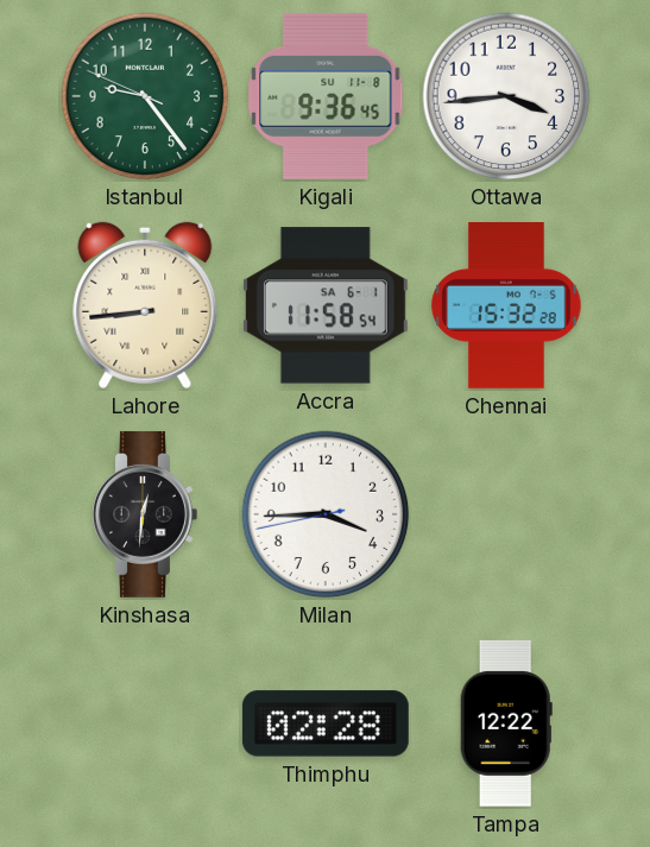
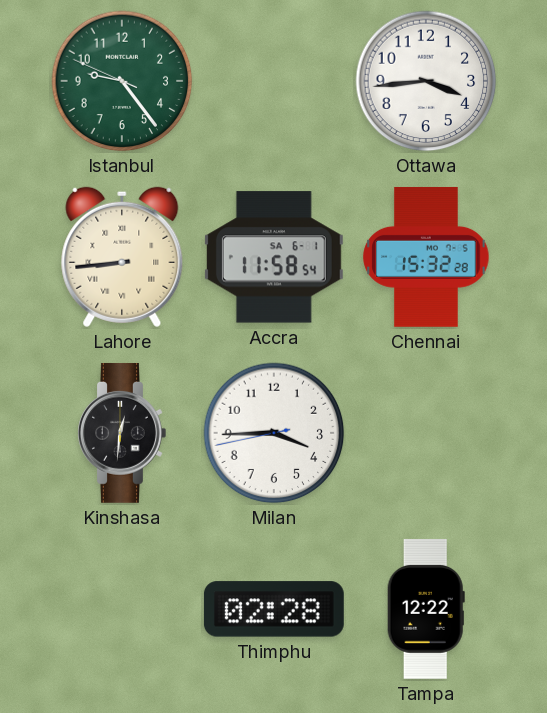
Kigali: 9:36 -> none
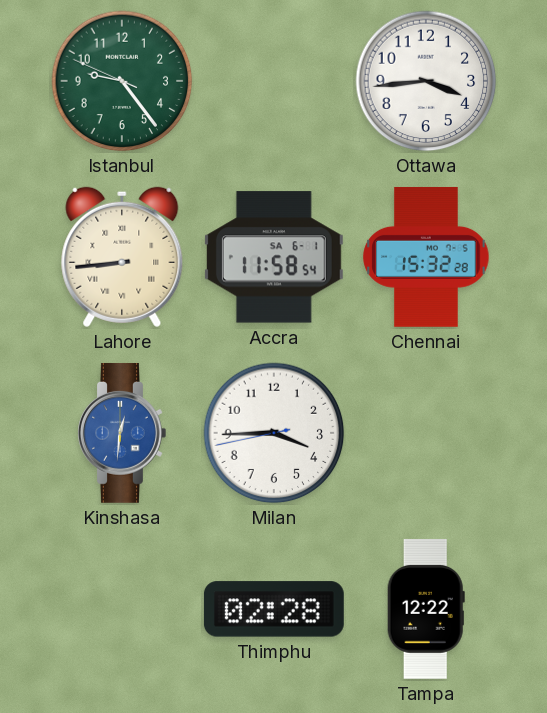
Kinshasa dial: black -> blue
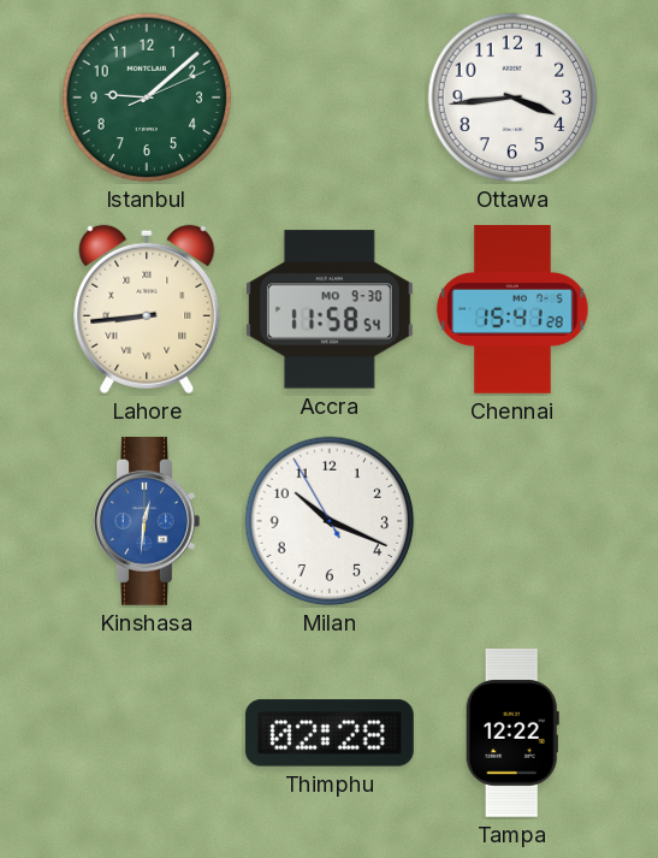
Istanbul: 9:23 -> 9:08
Accra date: SA 6-1 -> MO 9-30
Chennai: 15:32 -> 15:41
Milan: 3:44 -> 10:18
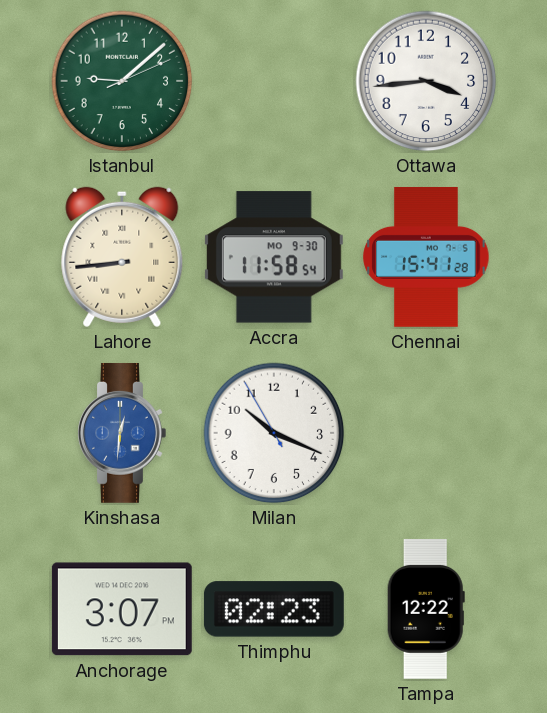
Anchorage: none -> 3:07
Thimphu: 02:28 -> 02:23
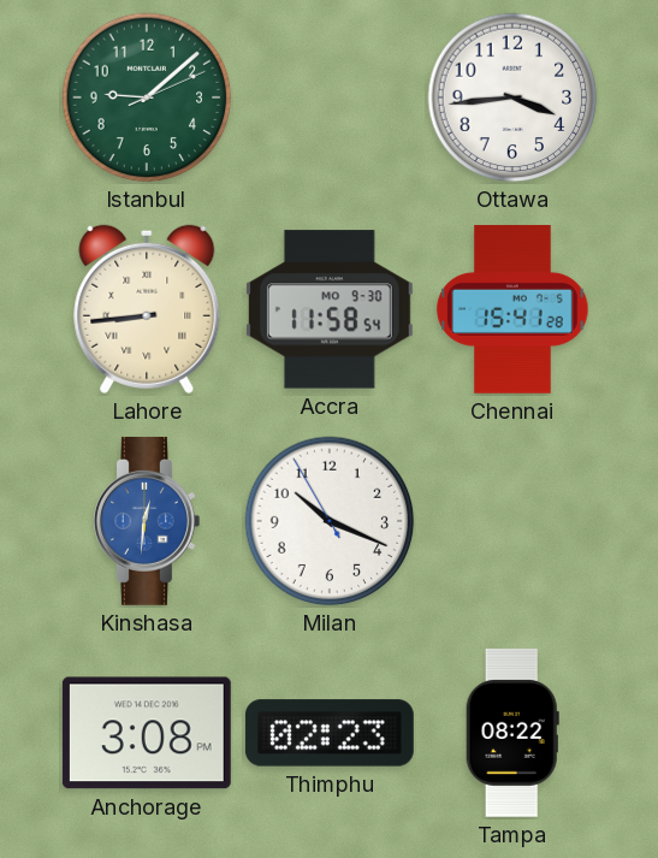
Anchorage: 3:07 -> 3:08
Tampa: 12:22 -> 08:22
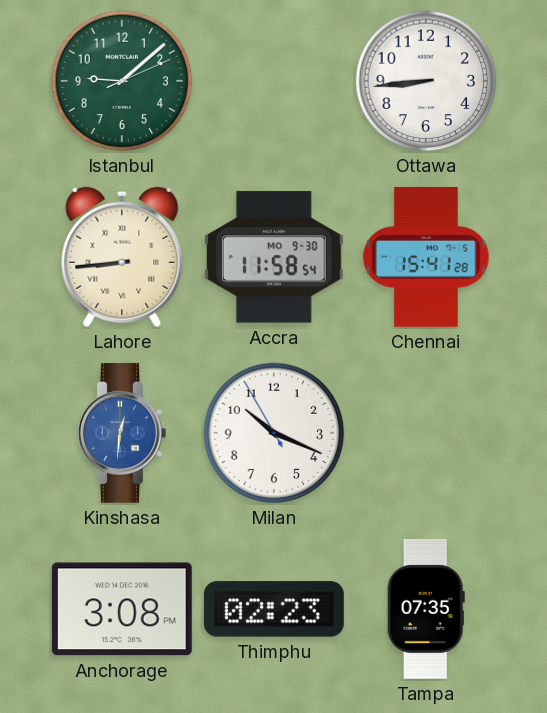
Ottawa: 3:44 -> 8:44
Tampa: 08:22 -> 07:35
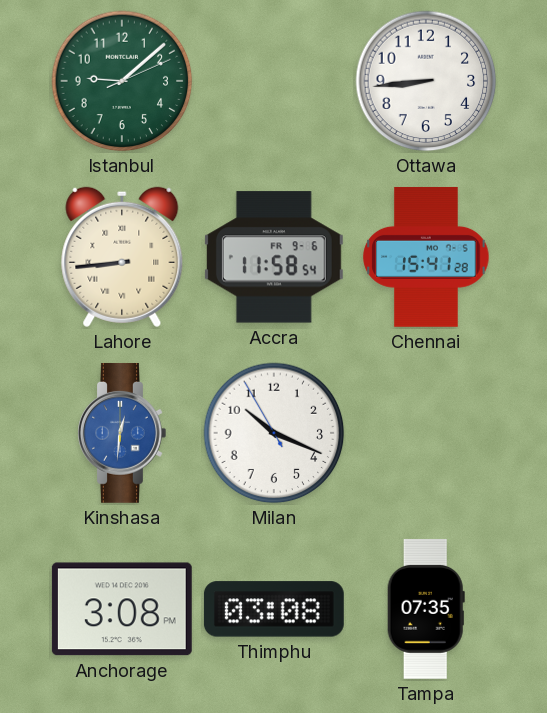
Accra date: MO 9-30 -> FR 9-6
Thimphu: 02:23 -> 03:08
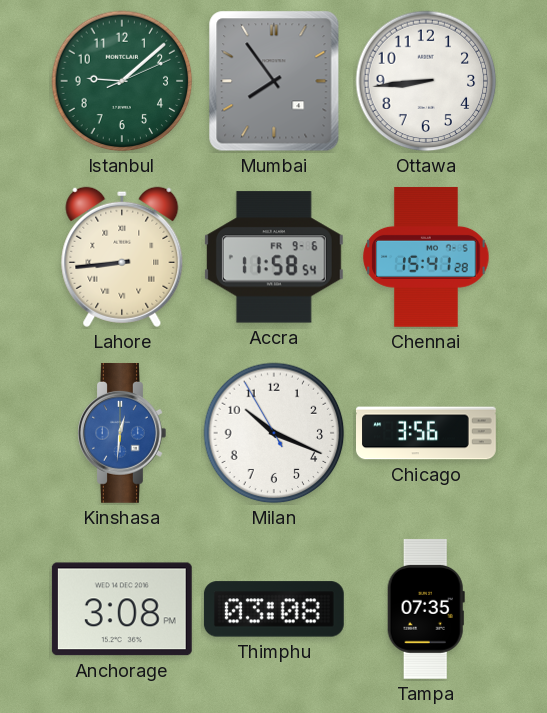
Mumbai: none -> 7:54
Chicago: none -> 3:56
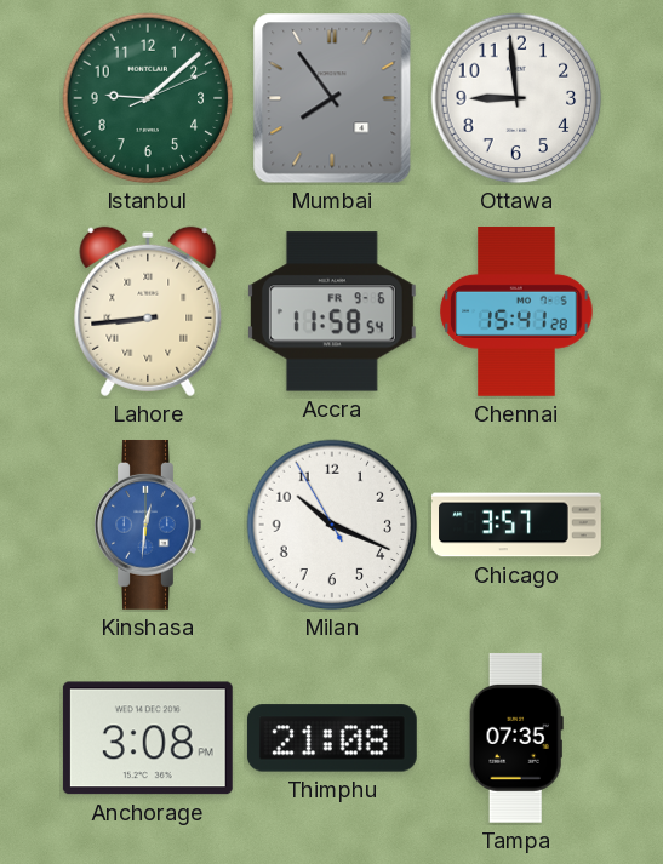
Ottawa: 8:44 -> 8:59
Chicago: 3:56 -> 3:57
Thimphu: 03:08 -> 21:08
